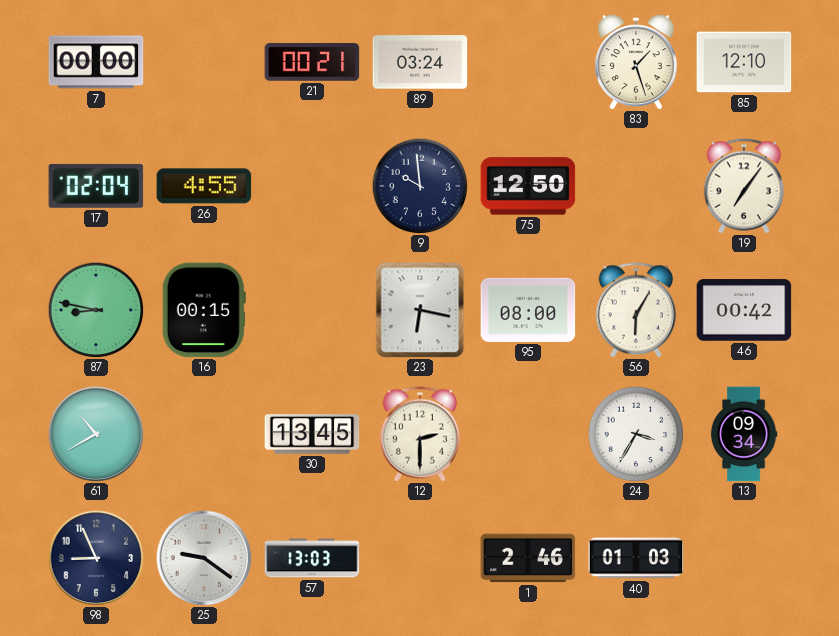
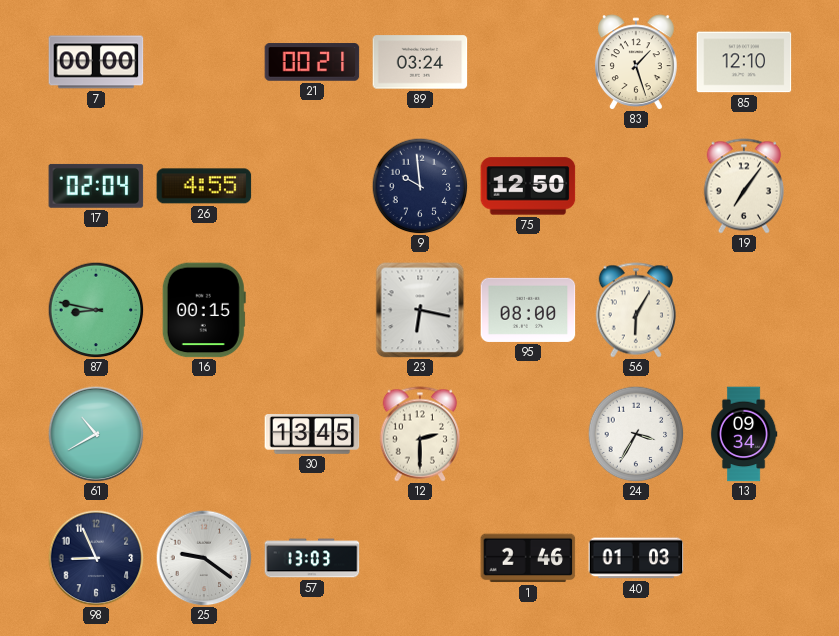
46: 00:42 -> none
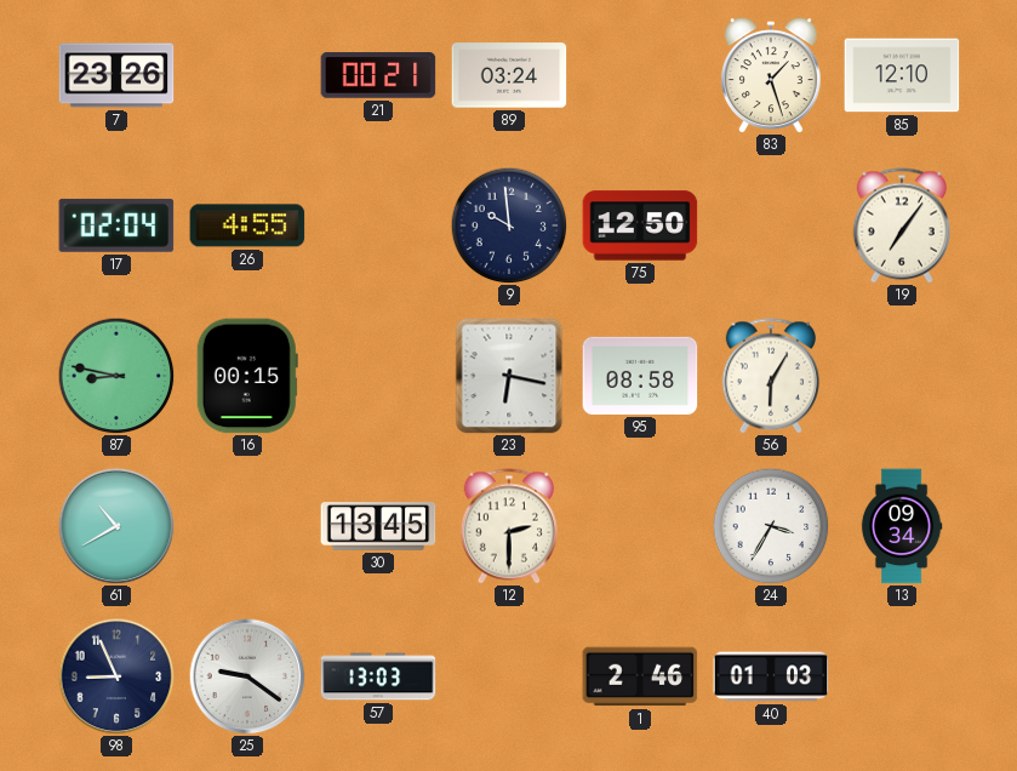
7: 00:00 -> 23:26
95: 08:00 -> 08:58
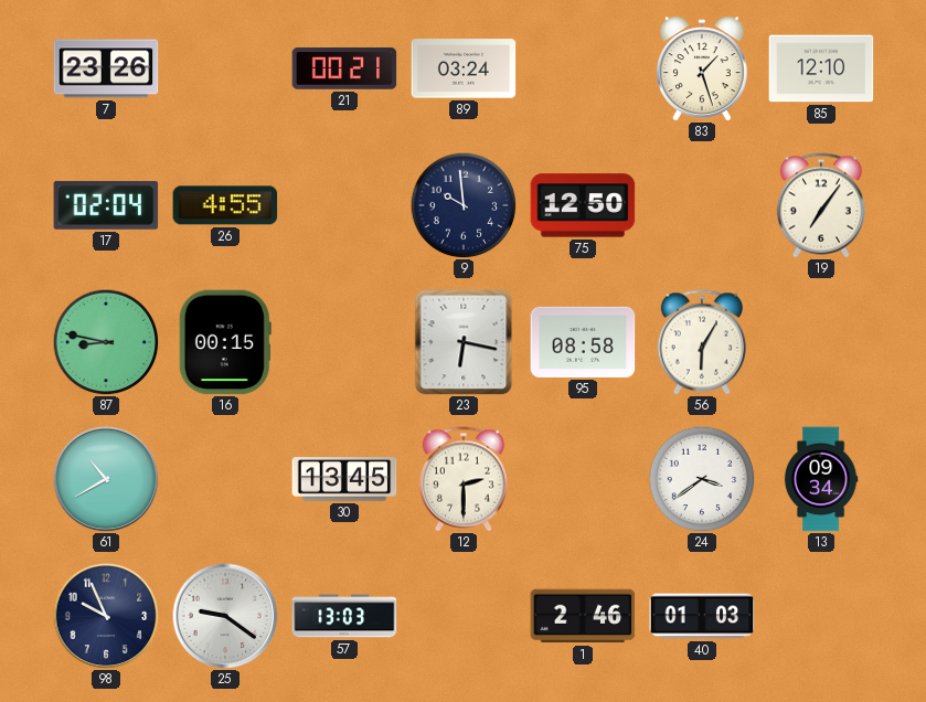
24: 3:35 -> 3:39
98: 8:56 -> 9:56
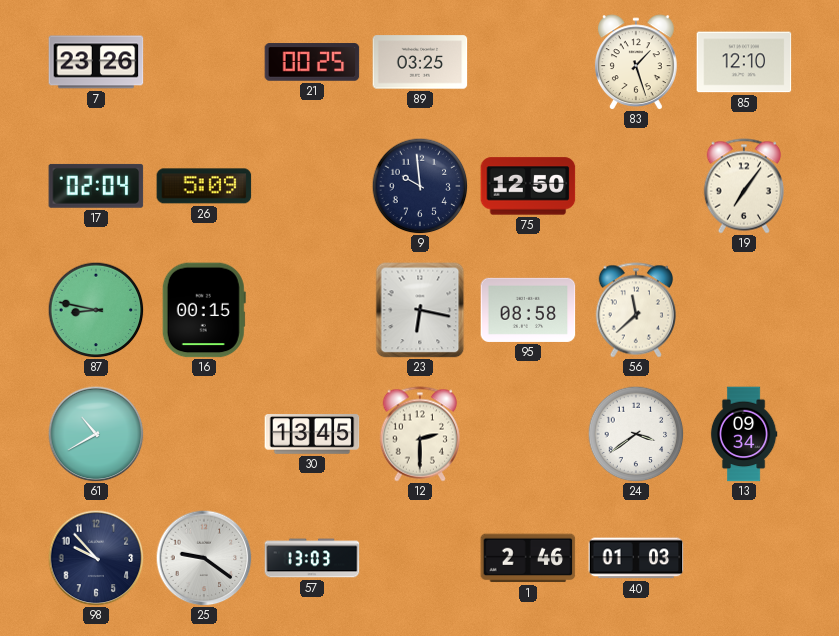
21: 00:21 -> 00:25
89: 03:24 -> 03:25
26: 4:55 -> 5:09
56: 6:05 -> 11:38
98: 9:56 -> 9:53
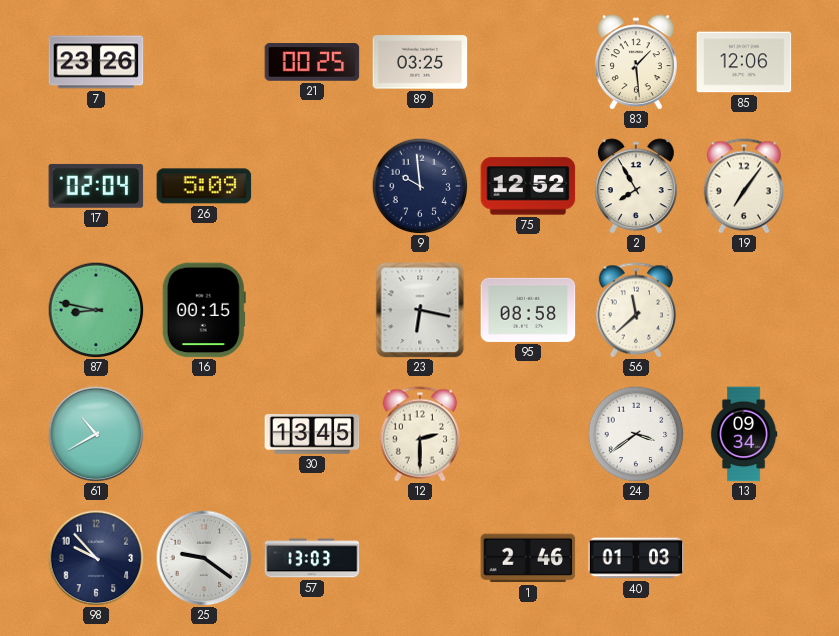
83: 1:27 -> 1:29
85: 12:10 -> 12:06
75: 12:50 -> 12:52
2: none -> 7:55
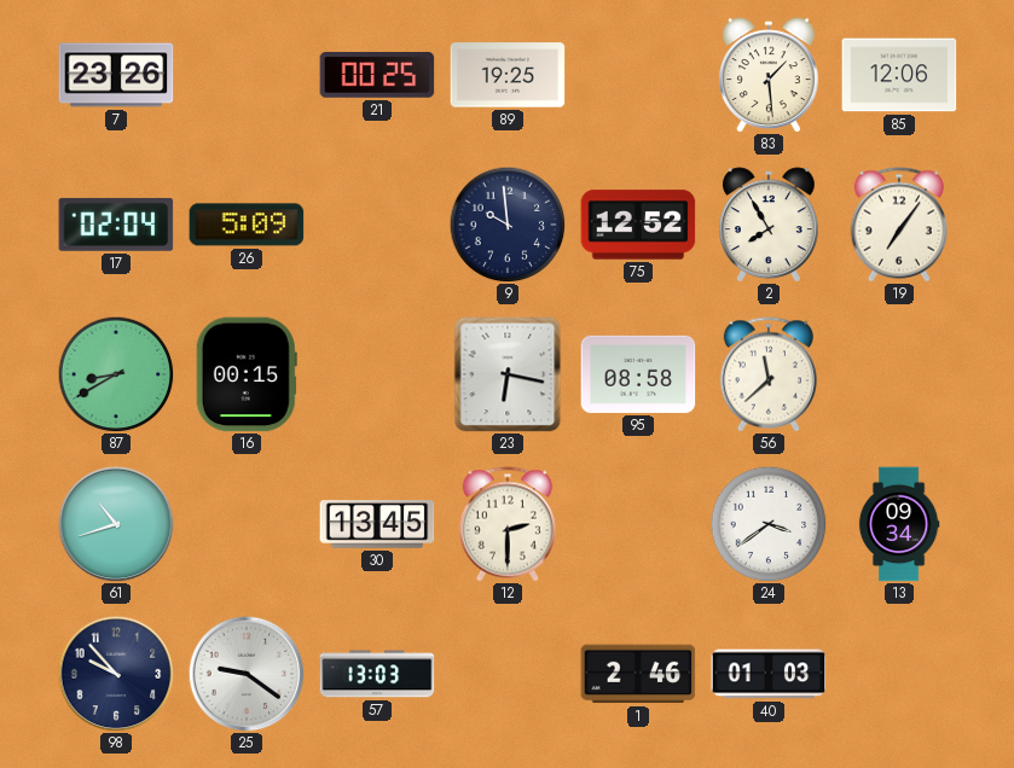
89: 03:25 -> 19:25
87: 8:47 -> 8:40
61: 10:40 -> 10:42
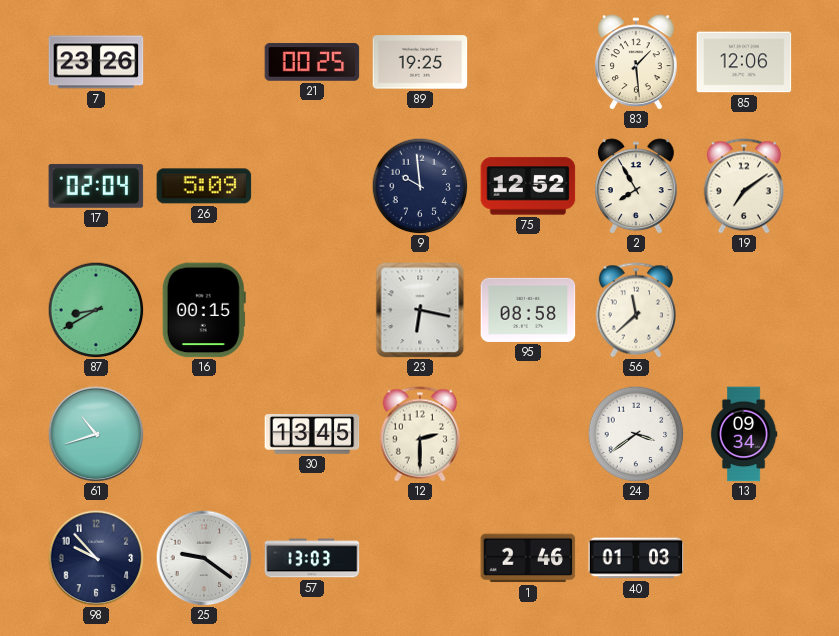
19: 7:06 -> 7:09
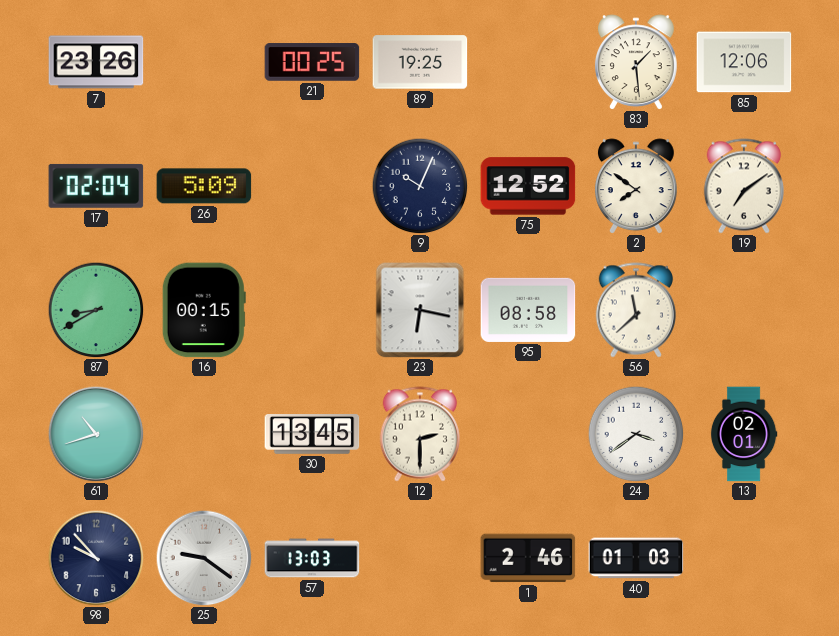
9: 9:59 -> 10:04
2: 7:55 -> 7:51
13: 09:34 -> 02:01
